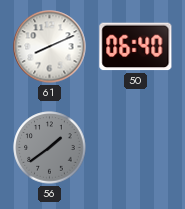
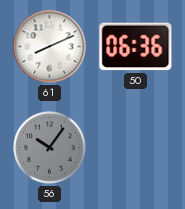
50: 06:40 -> 06:36
56: 1:39 -> 10:06
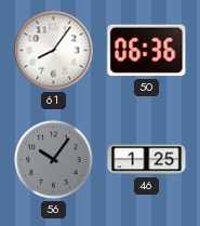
61: 8:11 -> 8:06
46: none -> 1:25
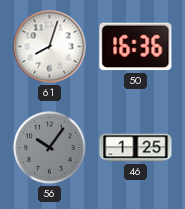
61: 8:06 -> 8:03
50: 06:36 -> 16:36
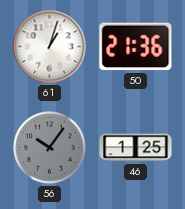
61: 8:03 -> 1:03
50: 16:36 -> 21:36
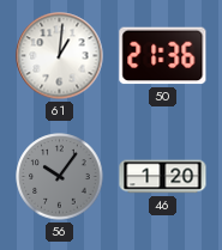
61: 1:03 -> 1:01
46: 1:25 -> 1:20
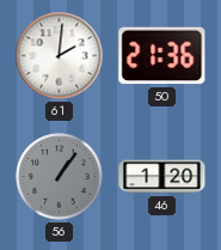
61: 1:01 -> 2:01
56: 10:06 -> 1:06
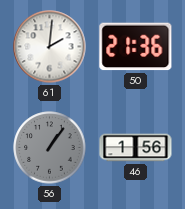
46: 1:20 -> 1:56
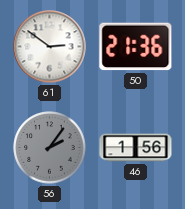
61: 2:01 -> 2:51
56: 1:06 -> 2:06
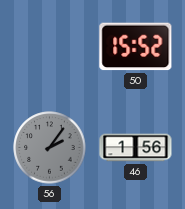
61: 2:51 -> none
50: 21:36 -> 15:52
